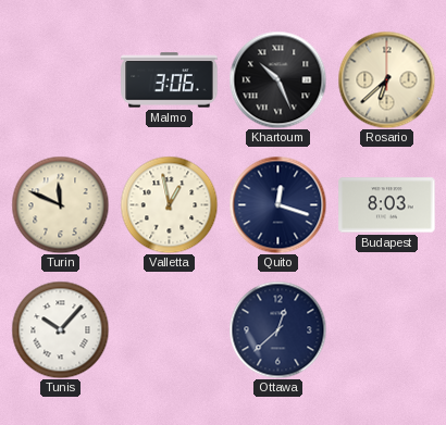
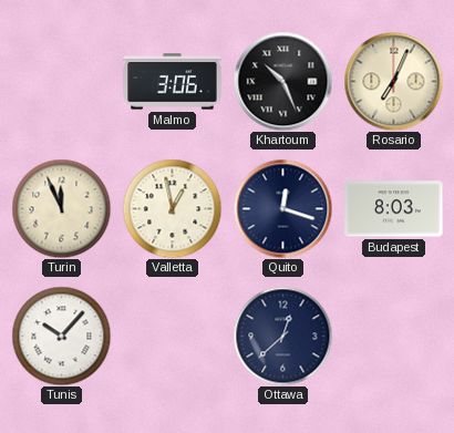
Rosario: 6:38 -> 7:04
Turin: 11:49 -> 11:56
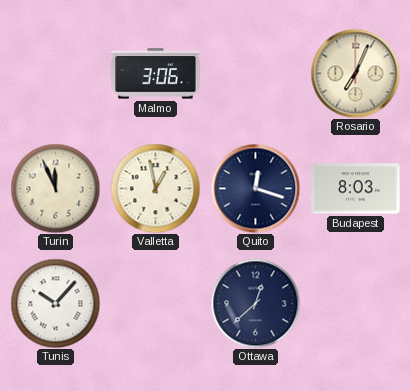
Khartoum: 10:26 -> none
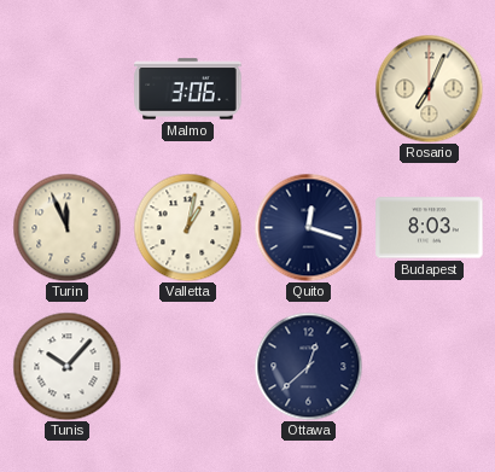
Valletta: 12:58 -> 1:02
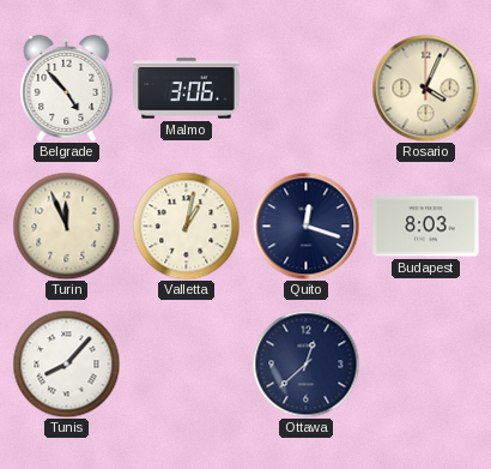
Belgrade: none -> 4:53
Rosario: 7:04 -> 4:04
Tunis: 10:07 -> 8:07
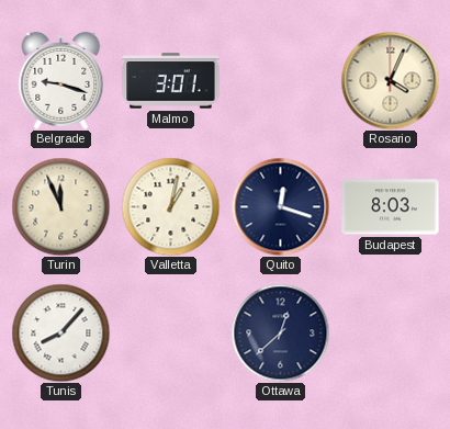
Belgrade: 4:53 -> 9:18
Malmo: 3:06 -> 3:01
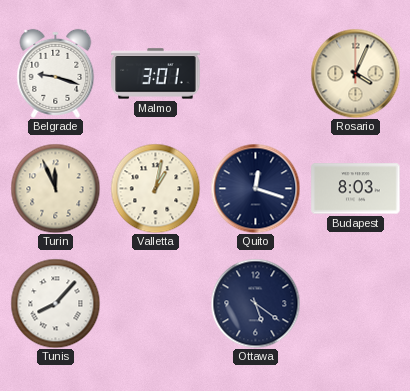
Ottawa: 12:38 -> 5:21
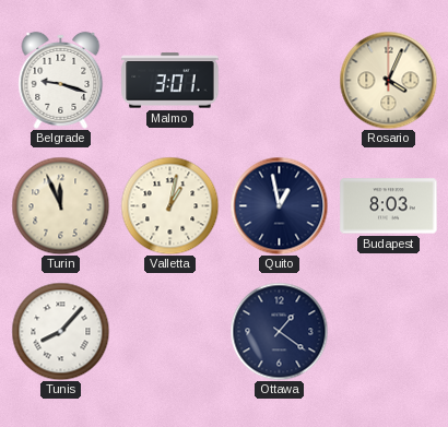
Quito: 12:18 -> 12:58
Ottawa: 5:21 -> 1:21
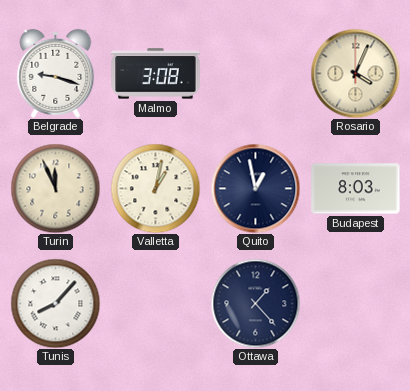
Malmo: 3:01 -> 3:08
Ottawa: 1:21 -> 1:23
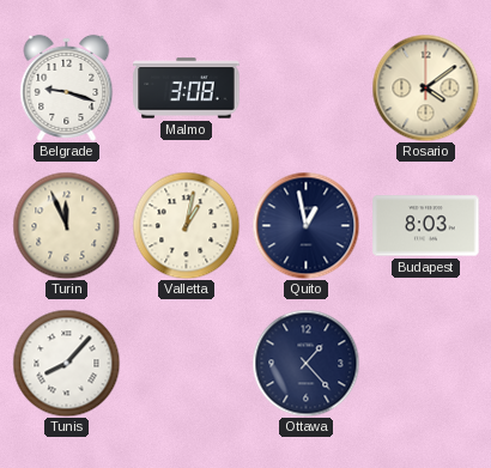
Rosario: 4:04 -> 4:09
